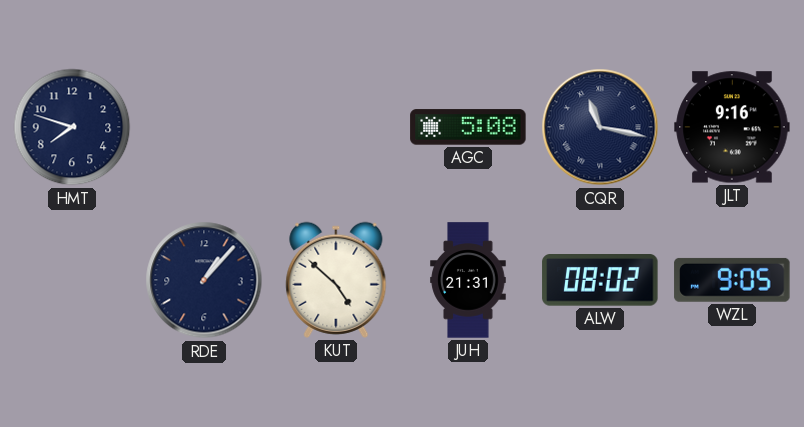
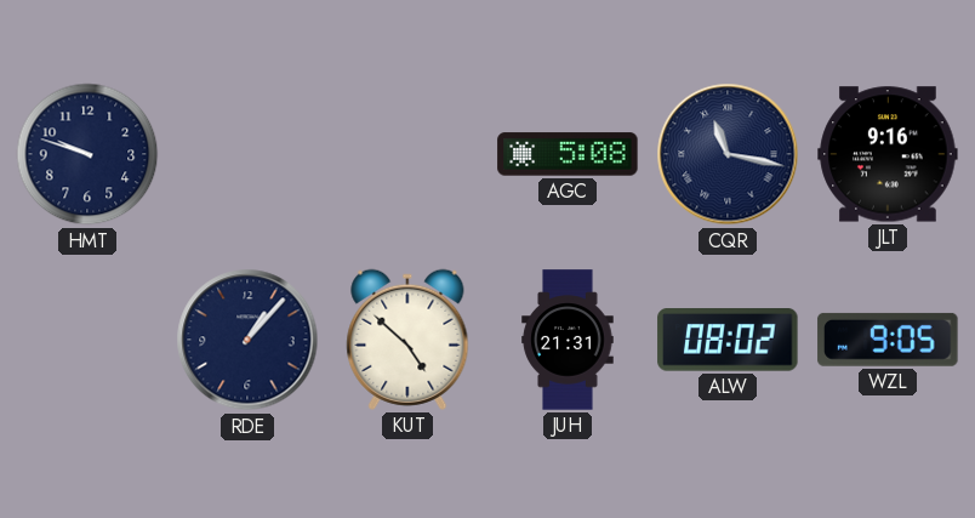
HMT: 7:48 -> 9:48
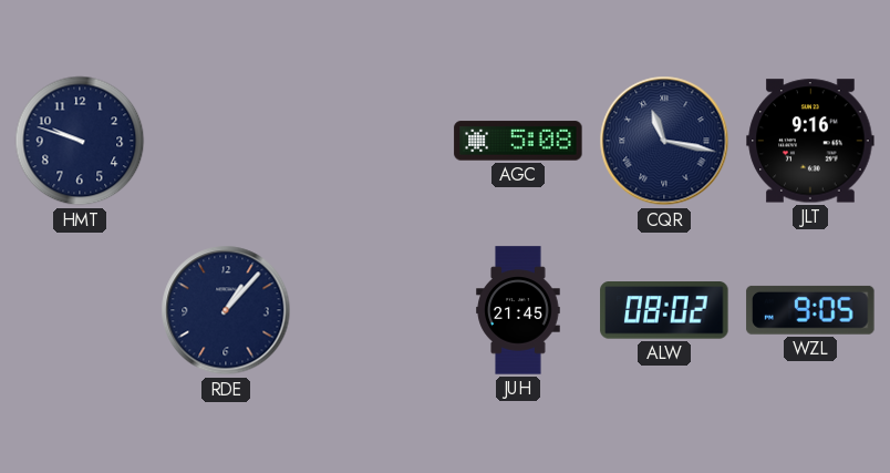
KUT: 4:52 -> none
JUH: 21:31 -> 21:45
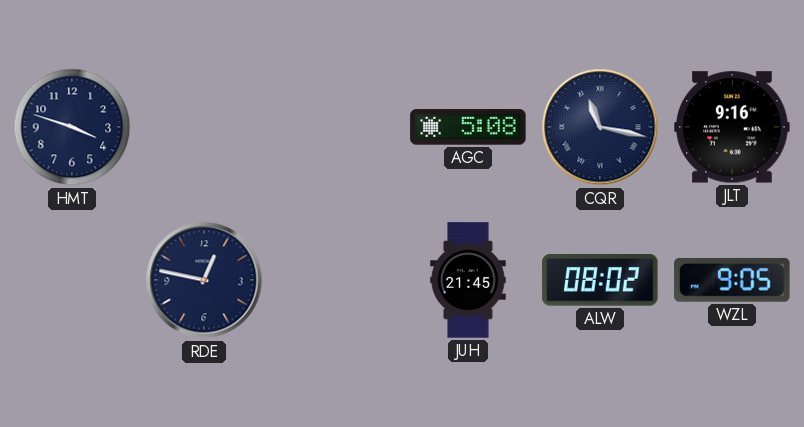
HMT: 9:48 -> 3:48
RDE: 1:07 -> 12:47
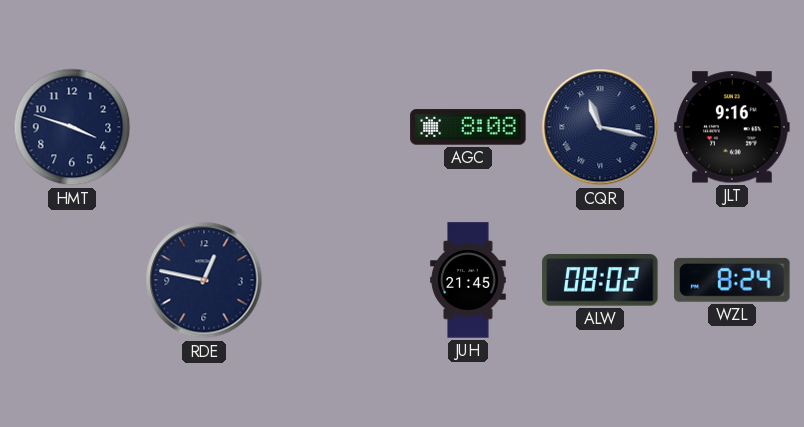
AGC: 5:08 -> 8:08
WZL: 9:05 -> 8:24
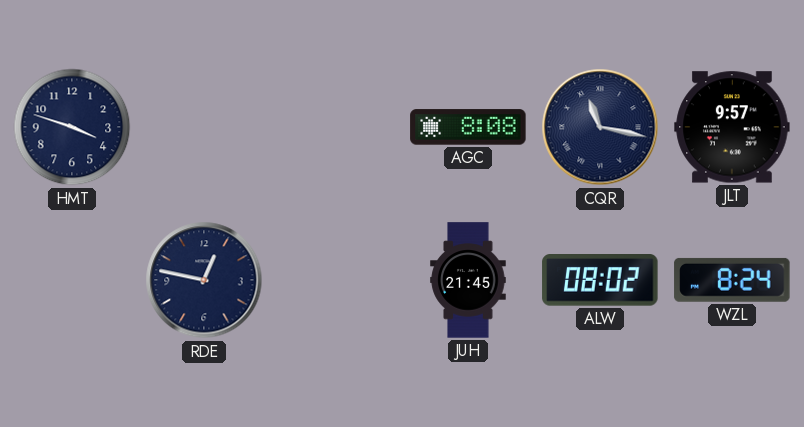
JLT: 9:16 -> 9:57
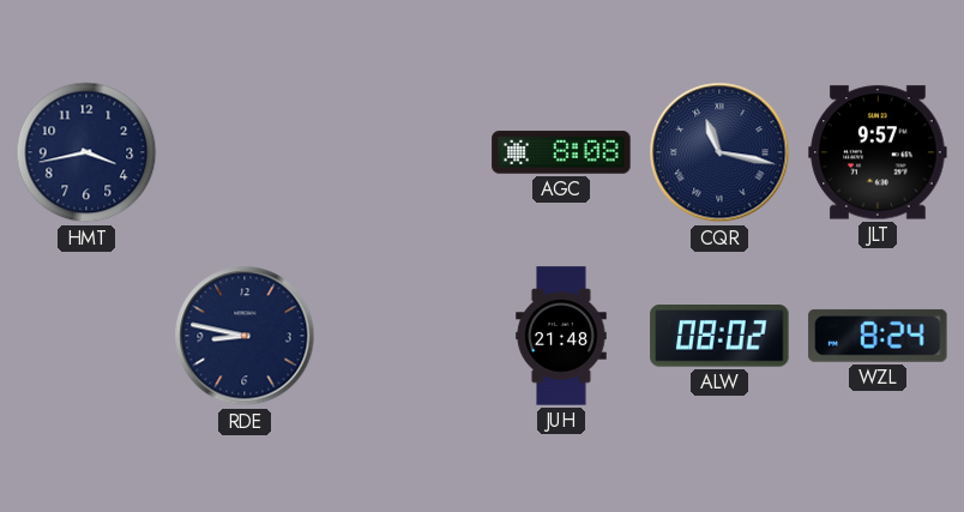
HMT: 3:48 -> 3:43
RDE: 12:47 -> 8:47
JUH: 21:45 -> 21:48
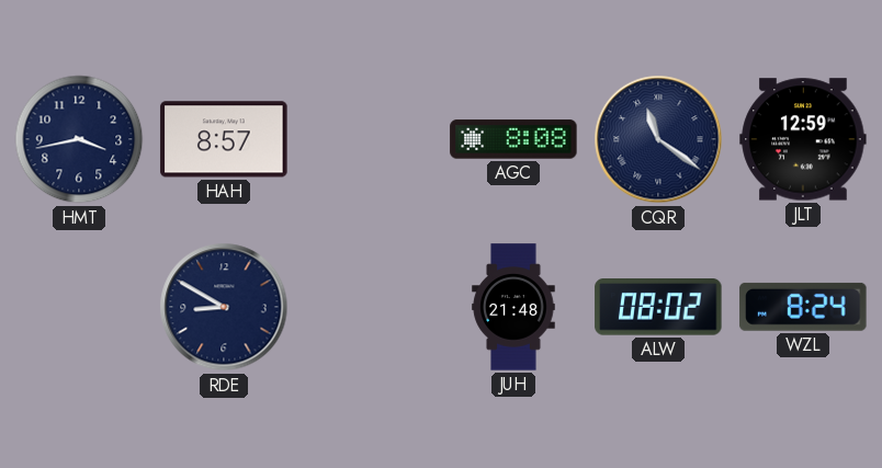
HAH: none -> 8:57
CQR: 11:17 -> 11:21
JLT: 9:57 -> 12:59
RDE: 8:47 -> 8:50
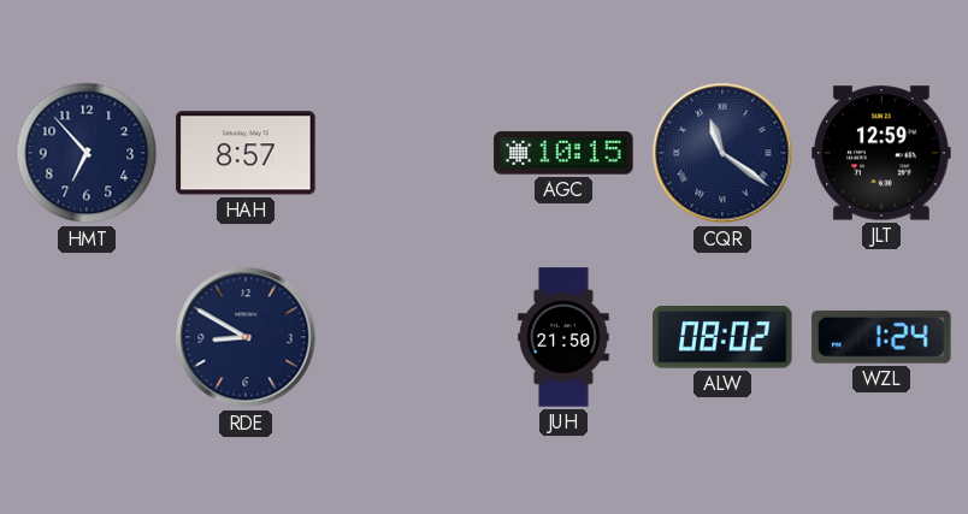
HMT: 3:43 -> 6:53
AGC: 8:08 -> 10:15
JUH: 21:48 -> 21:50
WZL: 8:24 -> 1:24
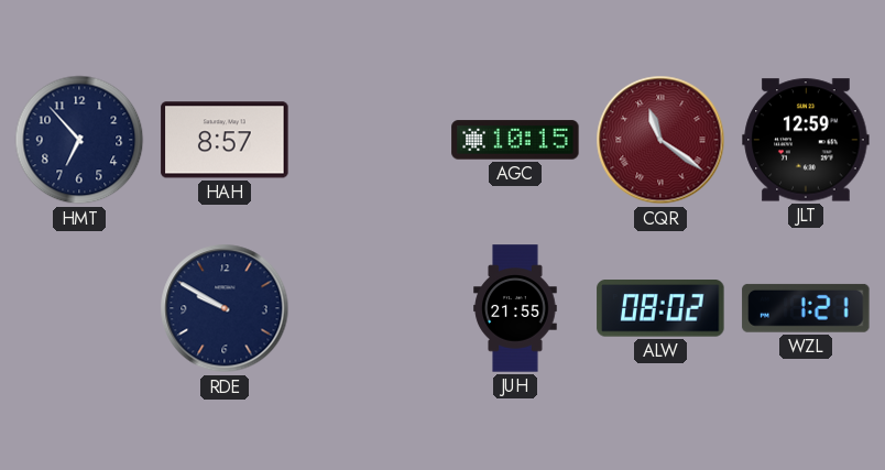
CQR dial: navy -> burgundy
RDE: 8:50 -> 9:50
JUH: 21:50 -> 21:55
WZL: 1:24 -> 1:21
